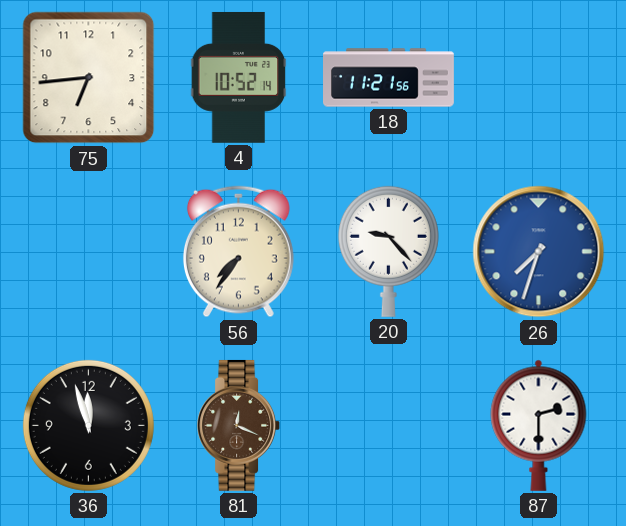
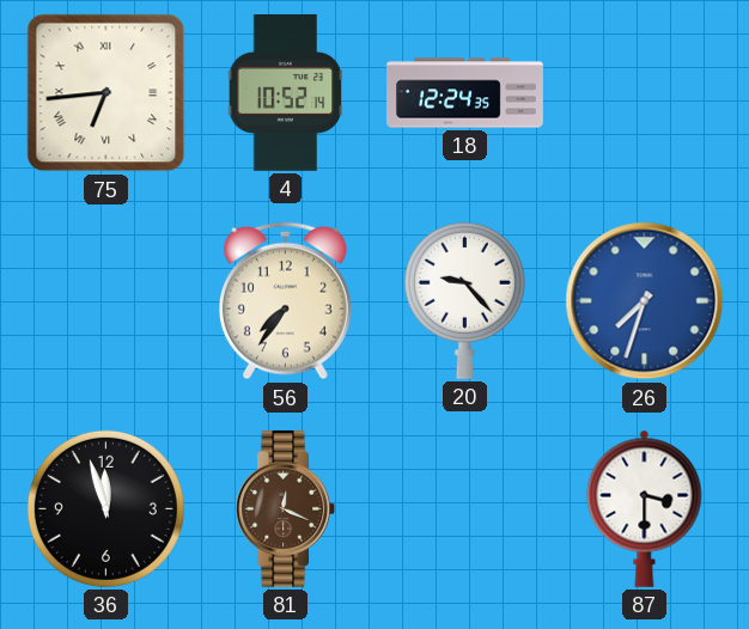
75 numerals: Arabic -> Roman
18: 11:21 -> 12:24
87: 2:30 -> 3:30
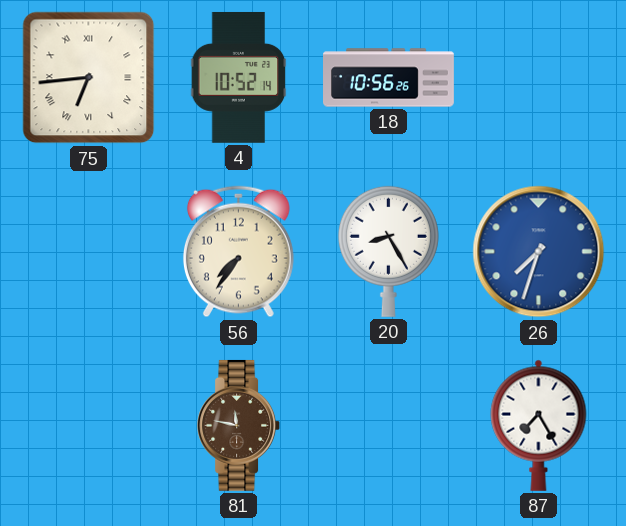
18: 12:24 -> 10:56
20: 9:23 -> 8:25
36: 11:57 -> none
81: 12:19 -> 11:47
87: 3:30 -> 7:25
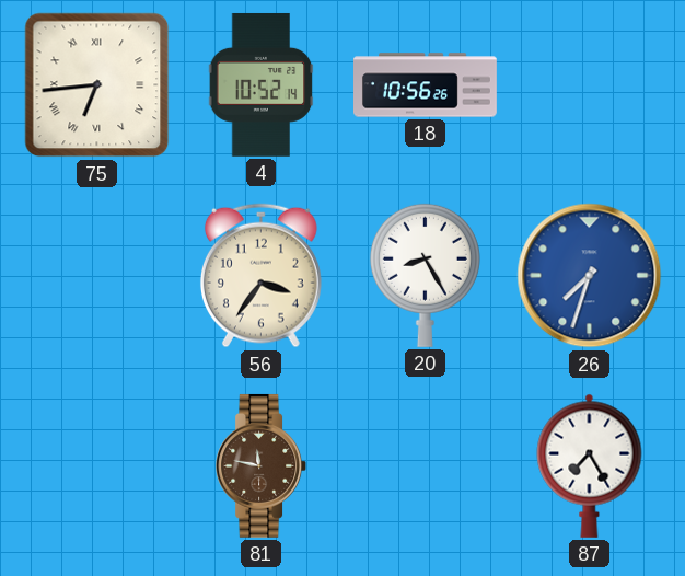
56: 7:36 -> 3:36
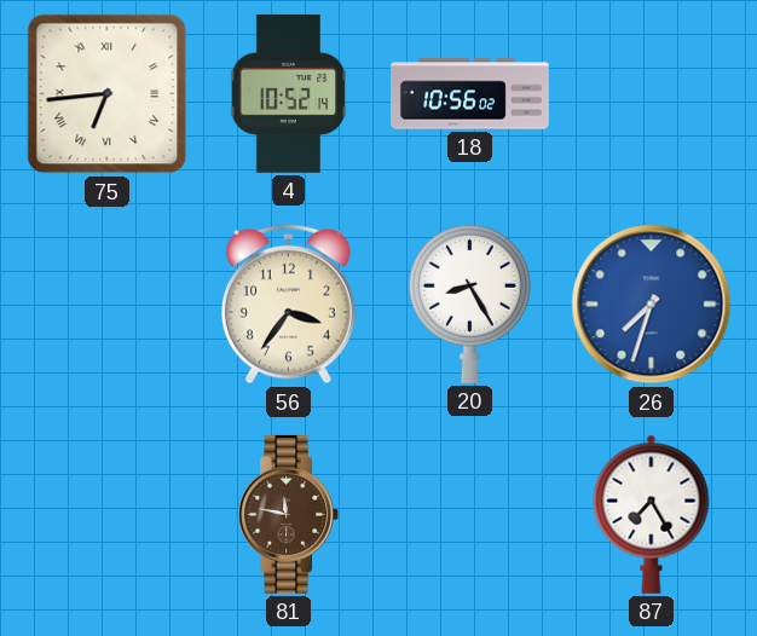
18: 10:56:26 -> 10:56:02
